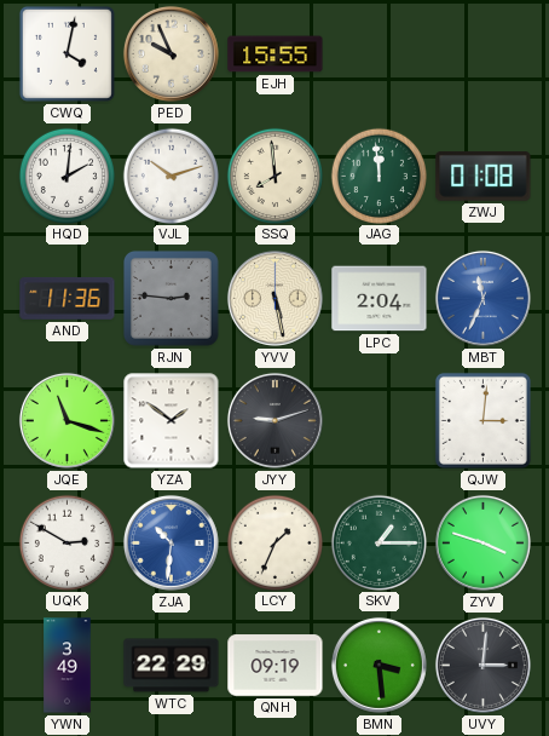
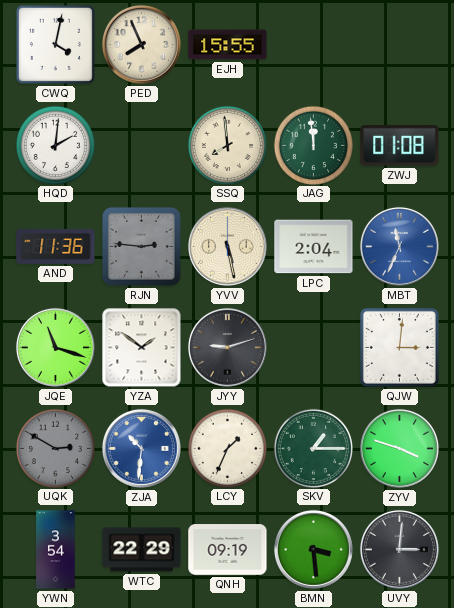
PED: 9:56 -> 7:56
VJL: 10:12 -> none
UQK dial: white -> grey
YWN: 3:49 -> 3:54
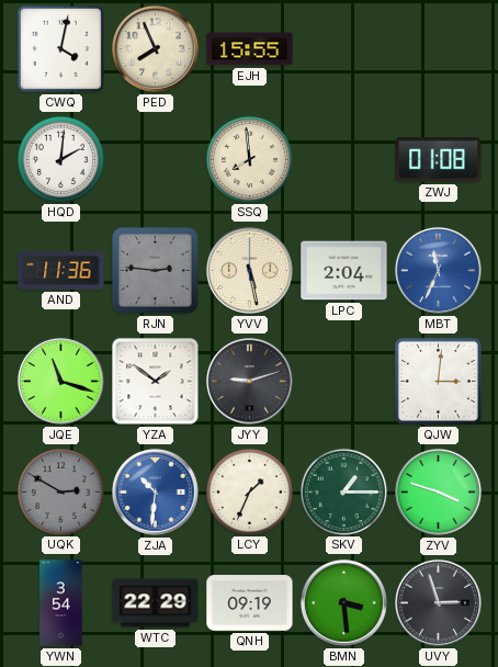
JAG: 11:59 -> none
UVY: 3:01 -> 2:57
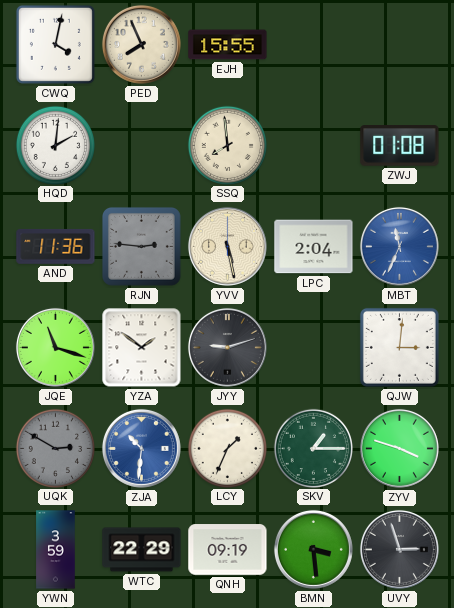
YWN: 3:54 -> 3:59
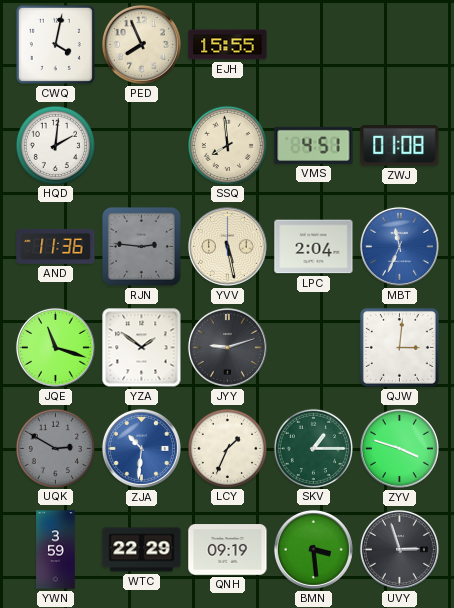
VMS: none -> 4:51
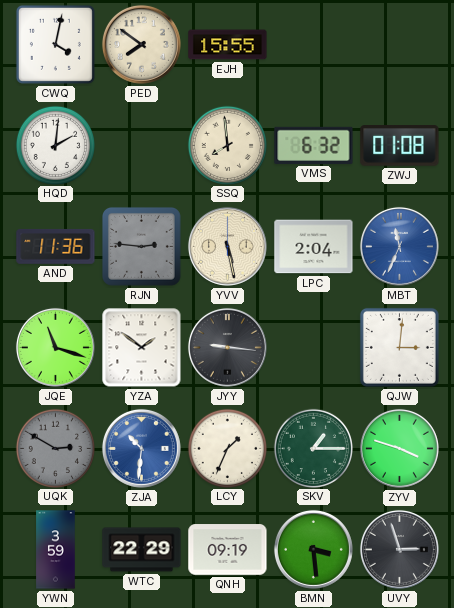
PED: 7:56 -> 7:51
VMS: 4:51 -> 6:32
JYY: 9:12 -> 9:16
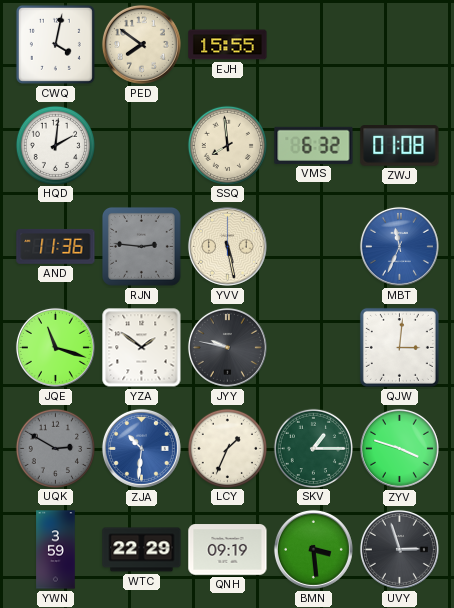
LPC: 2:04 -> none
JYY: 9:16 -> 9:47
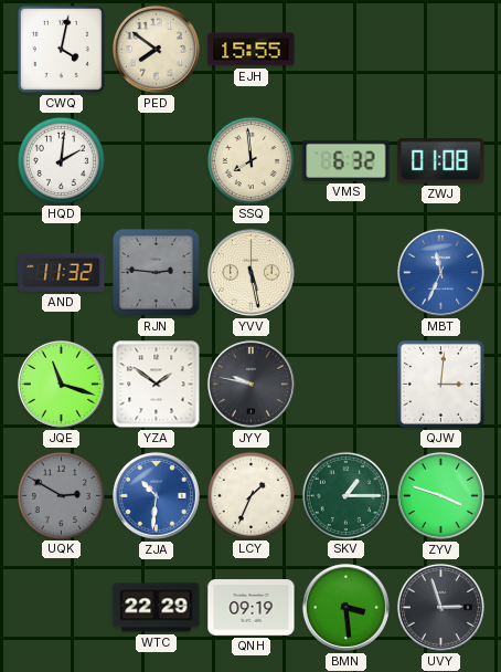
AND: 11:36 -> 11:32
YWN: 3:59 -> none
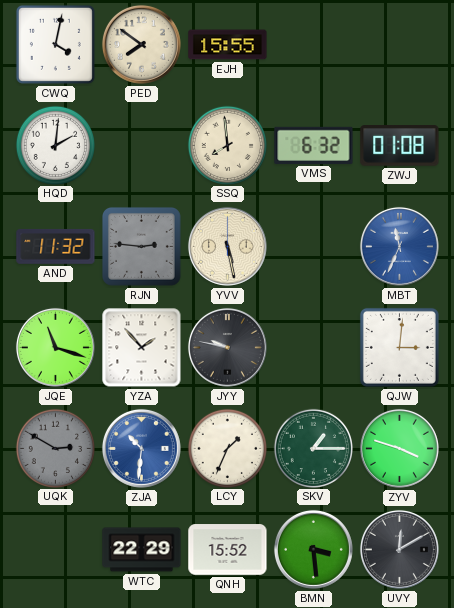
YZA: 1:51 -> 1:53
QNH: 09:19 -> 15:52
UVY: 2:57 -> 12:10
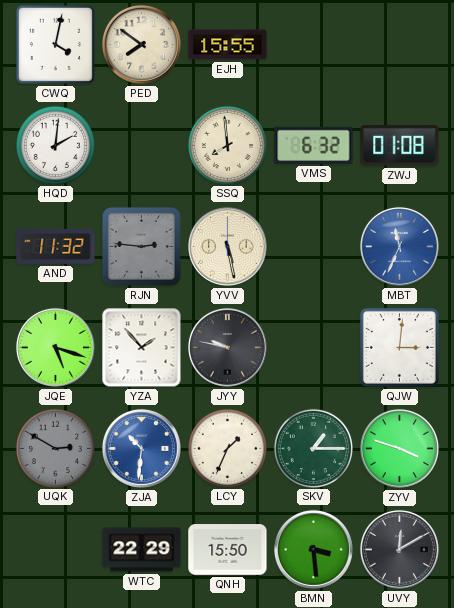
JQE: 11:18 -> 5:18
QNH: 15:52 -> 15:50
